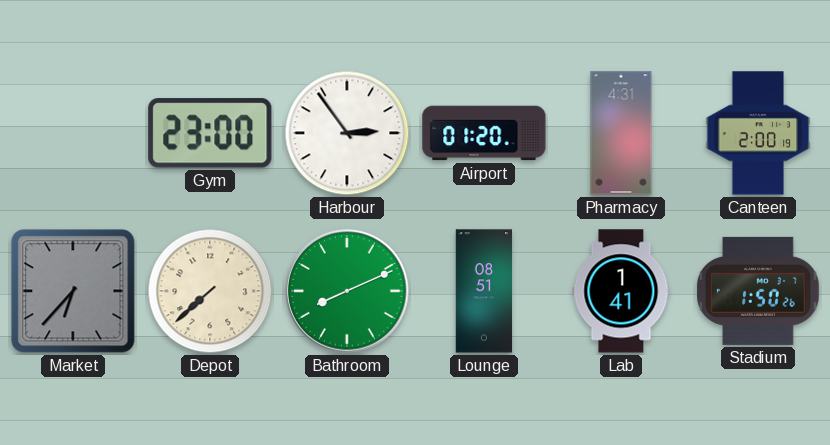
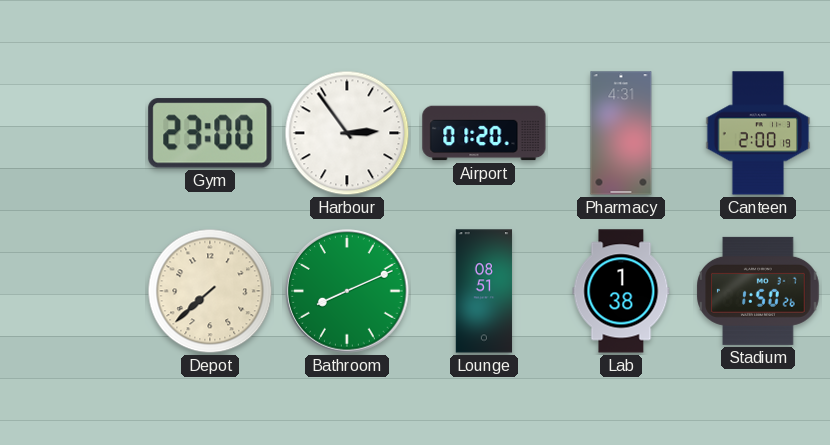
Market: 6:37 -> none
Lab: 1:41 -> 1:38
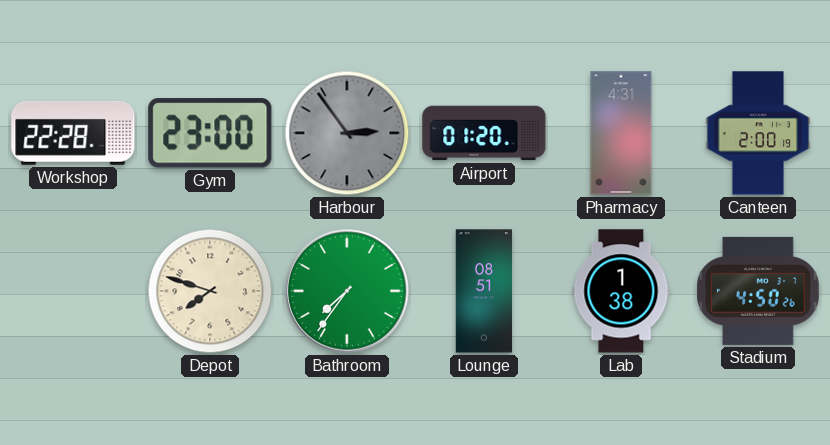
Workshop: none -> 22:28
Harbour dial: white -> grey
Depot: 7:38 -> 7:48
Bathroom: 8:11 -> 7:36
Stadium: 1:50 -> 4:50
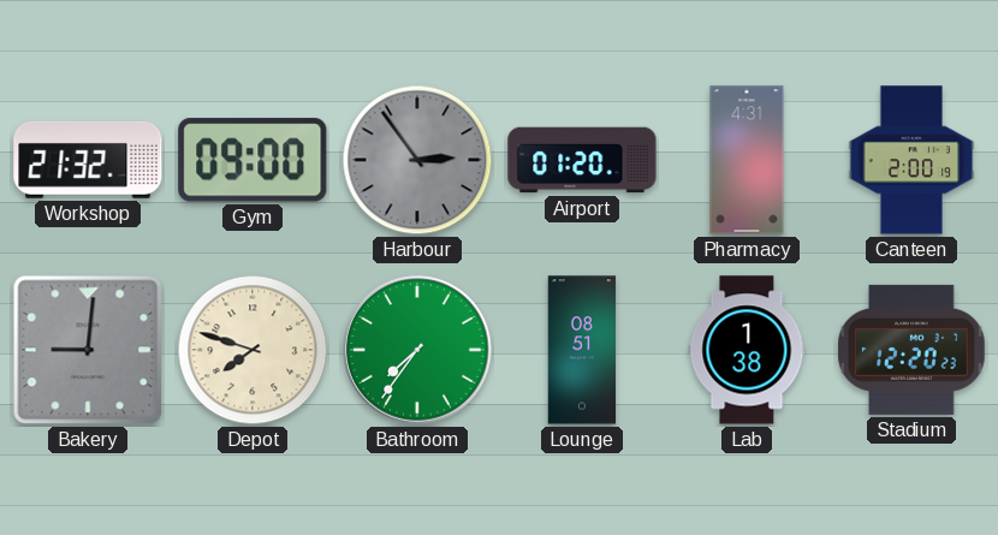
Workshop: 22:28 -> 21:32
Gym: 23:00 -> 09:00
Bakery: none -> 9:01
Stadium: 4:50 -> 12:20
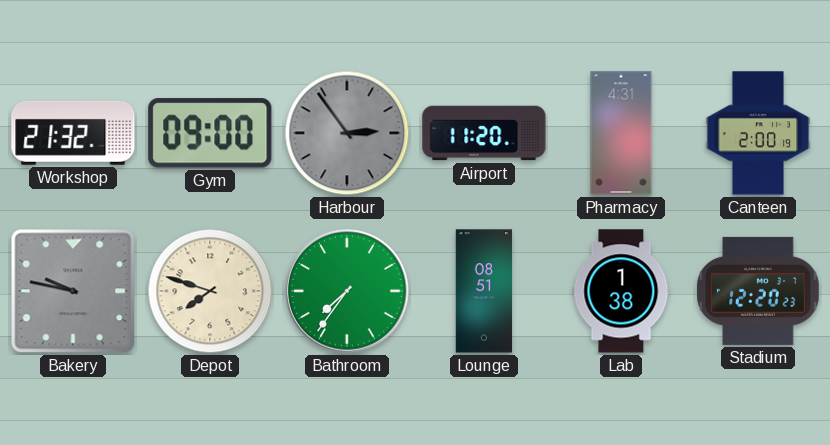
Airport: 01:20 -> 11:20
Bakery: 9:01 -> 9:47
